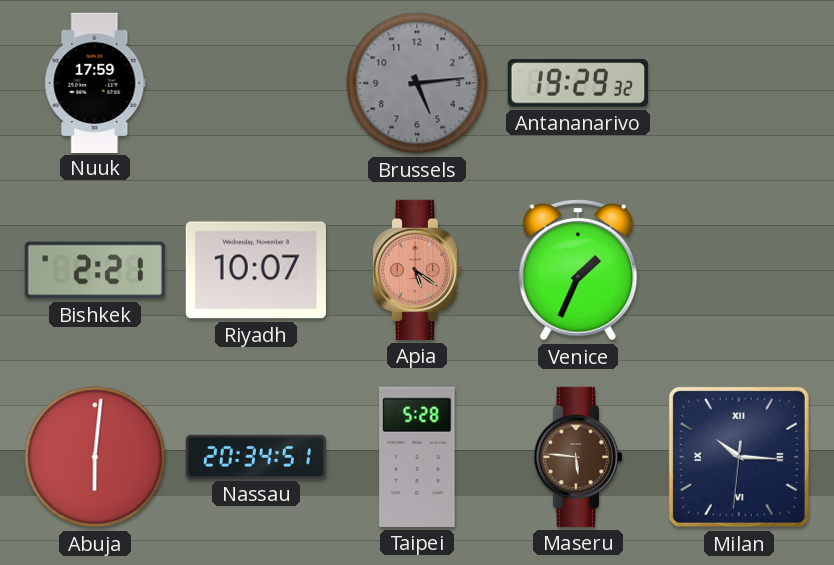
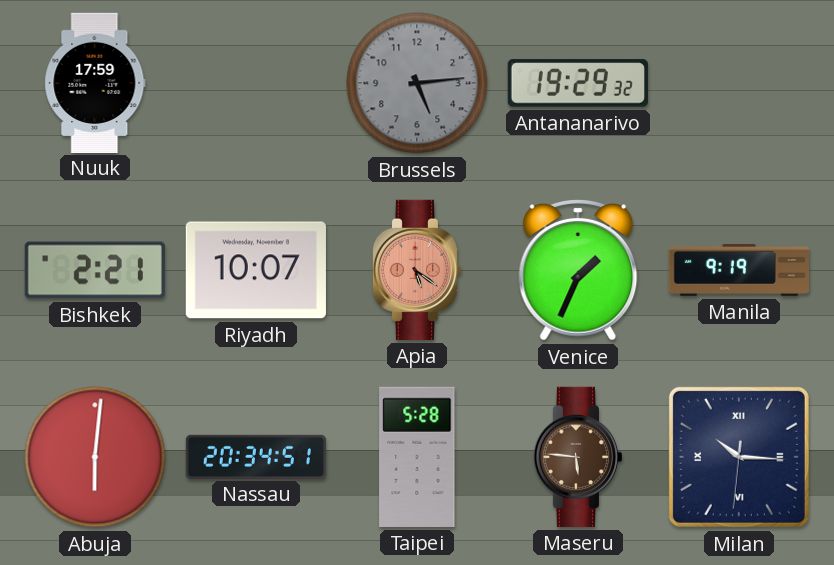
Manila: none -> 9:19
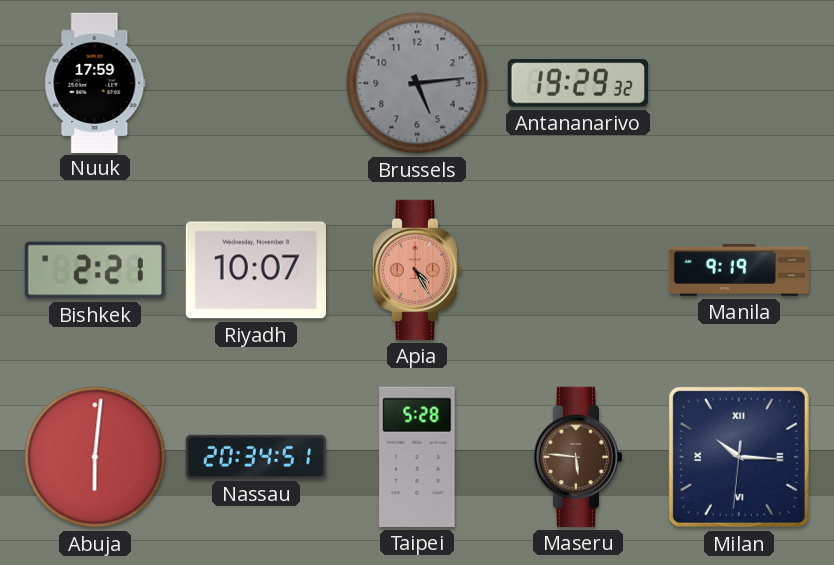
Apia: 5:21 -> 4:25
Venice: 1:34 -> none
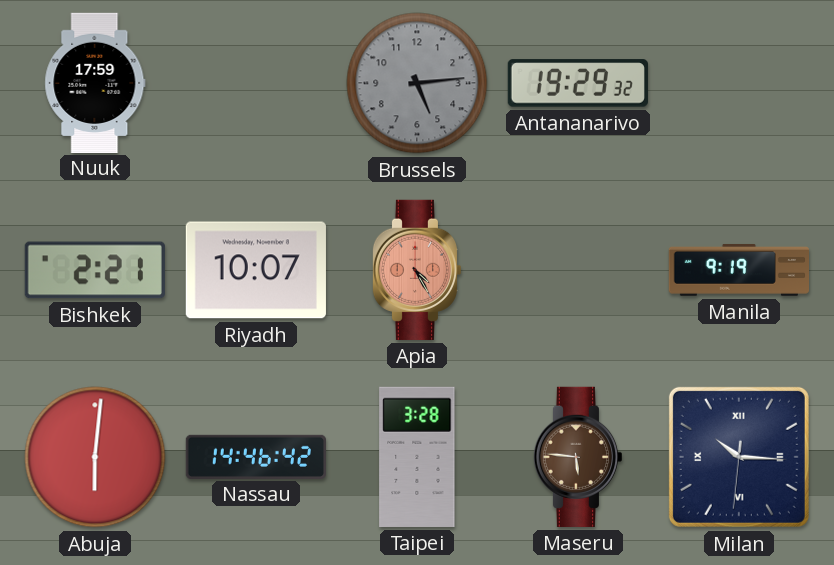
Nassau: 20:34 -> 14:46
Taipei: 5:28 -> 3:28
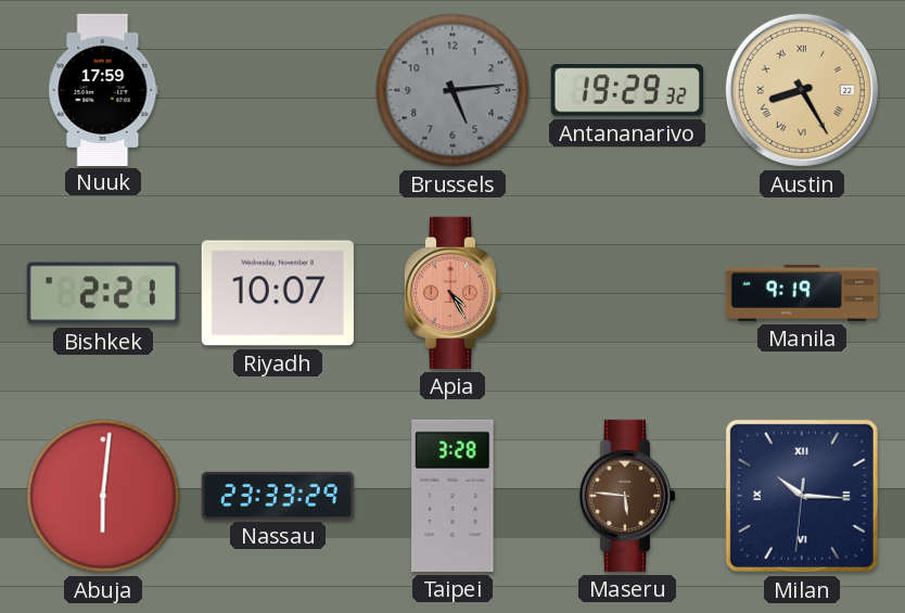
Austin: none -> 8:25
Nassau: 14:46 -> 23:33
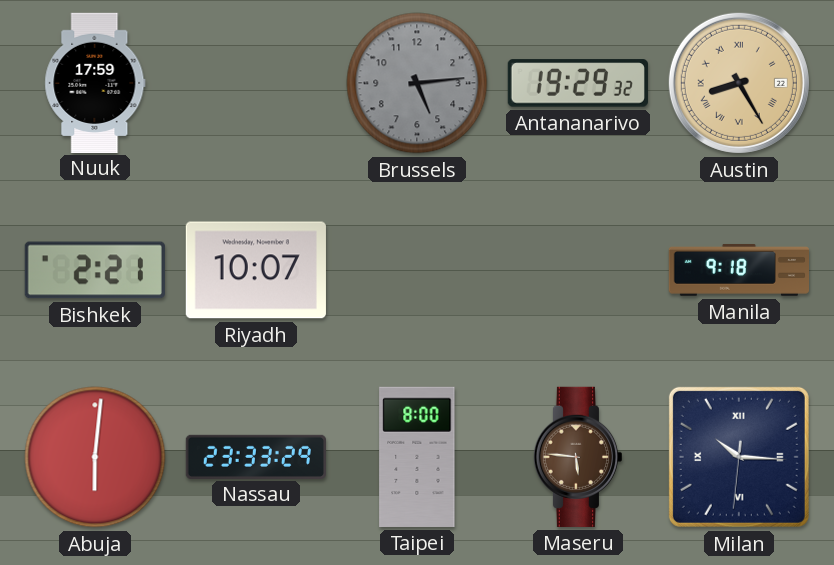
Apia: 4:25 -> none
Manila: 9:19 -> 9:18
Taipei: 3:28 -> 8:00
